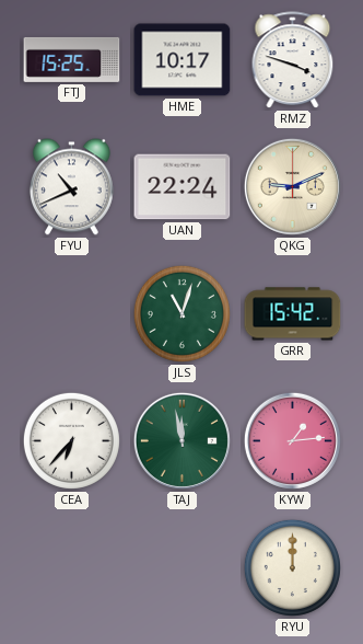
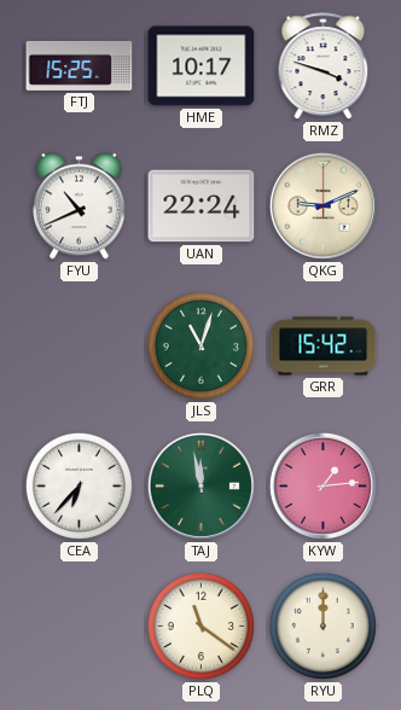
PLQ: none -> 11:21
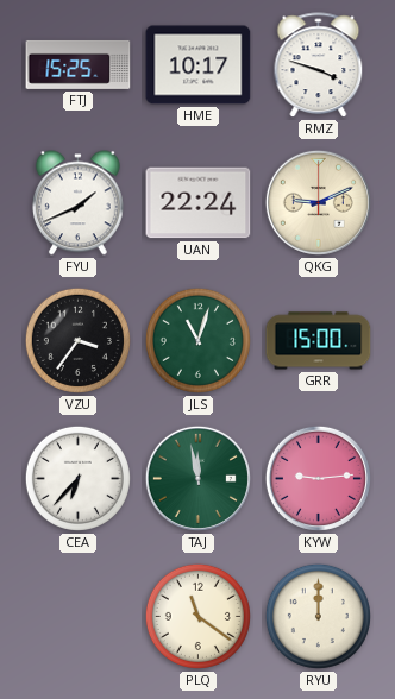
FYU: 10:41 -> 1:41
VZU: none -> 3:36
GRR: 15:42 -> 15:00
KYW: 1:14 -> 9:14
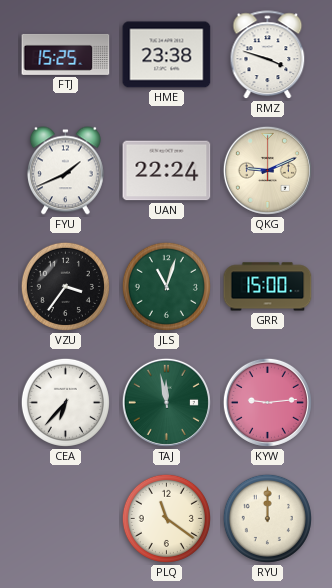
HME: 10:17 -> 23:38
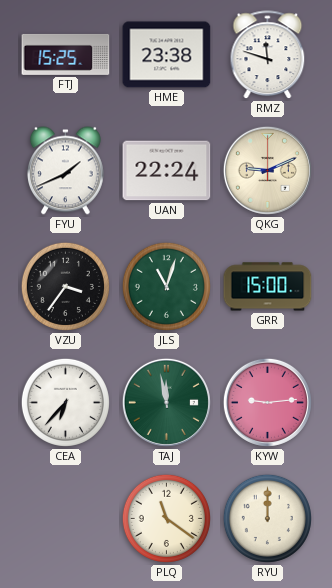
RMZ: 3:48 -> 11:48
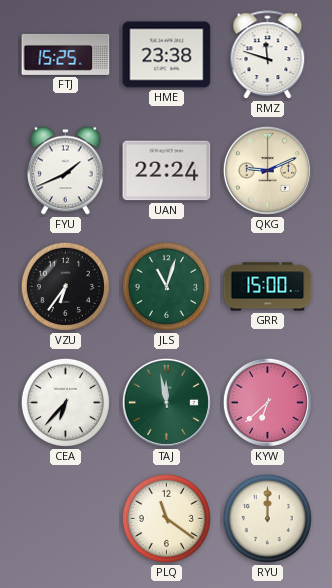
VZU: 3:36 -> 6:36
KYW: 9:14 -> 6:38
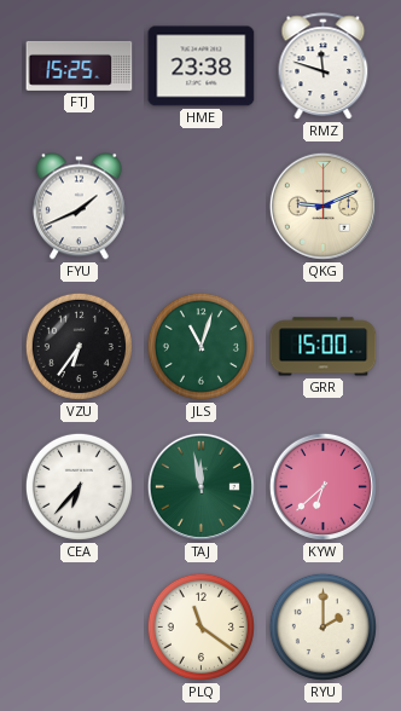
UAN: 22:24 -> none
RYU: 12:00 -> 2:00
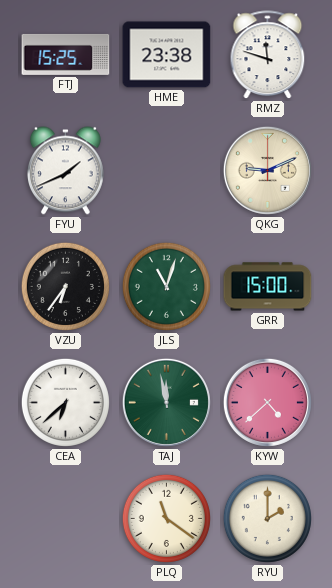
CEA: 6:37 -> 6:38
KYW: 6:38 -> 4:38
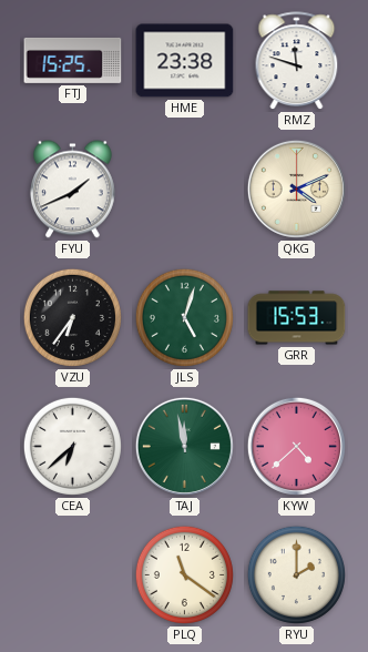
QKG: 9:11 -> 4:11
JLS: 11:03 -> 5:03
GRR: 15:00 -> 15:53
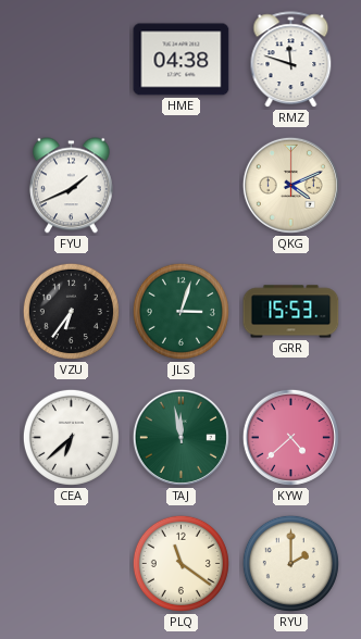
FTJ: 15:25 -> none
HME: 23:38 -> 04:38
JLS: 5:03 -> 3:03
